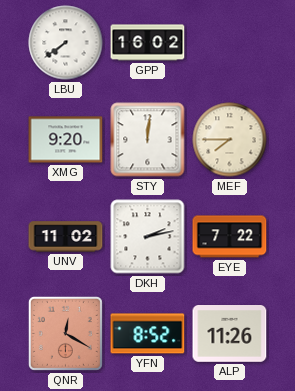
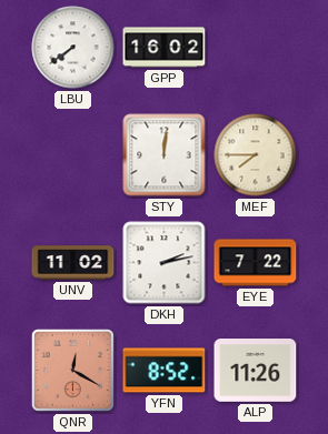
XMG: 9:20 -> none
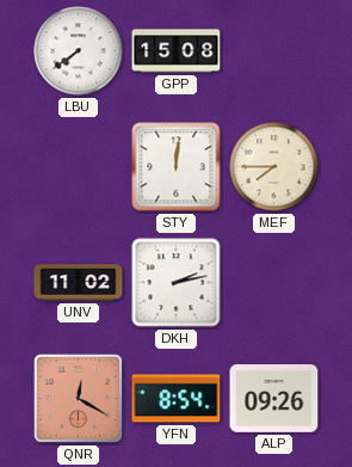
GPP: 16:02 -> 15:08
EYE: 7:22 -> none
YFN: 8:52 -> 8:54
ALP: 11:26 -> 09:26
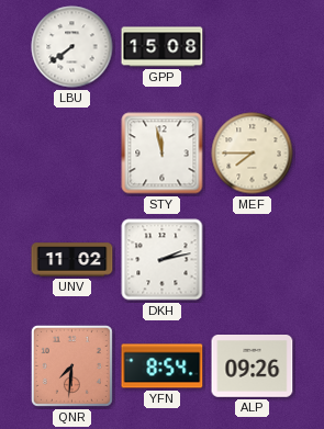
STY: 12:01 -> 11:58
QNR: 12:20 -> 7:31
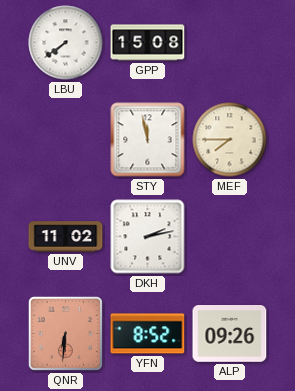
QNR: 7:31 -> 6:31
YFN: 8:54 -> 8:52
